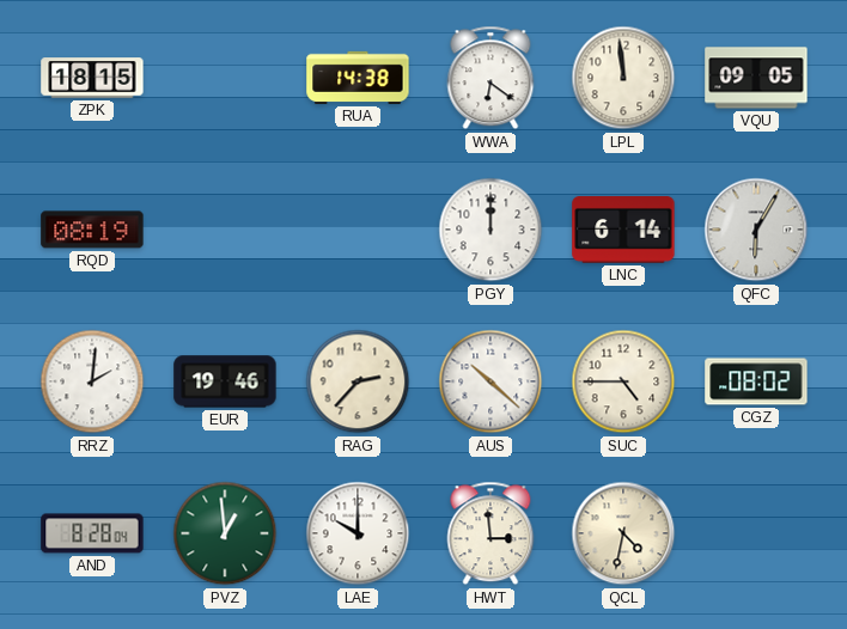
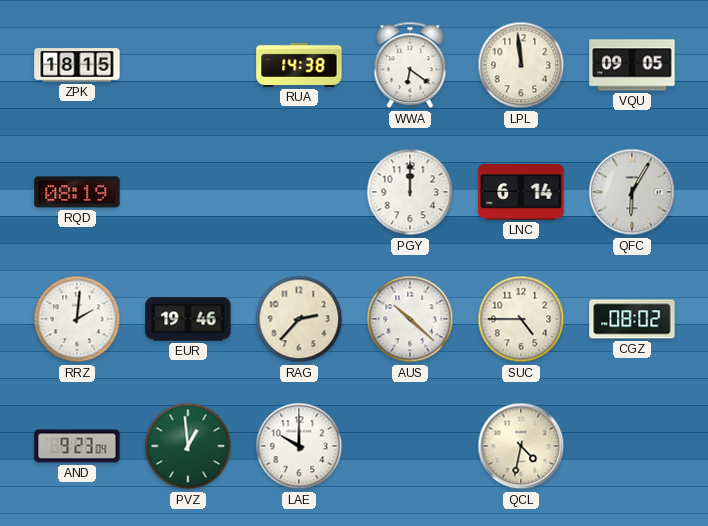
AND: 8:28 -> 9:23
HWT: 2:59 -> none
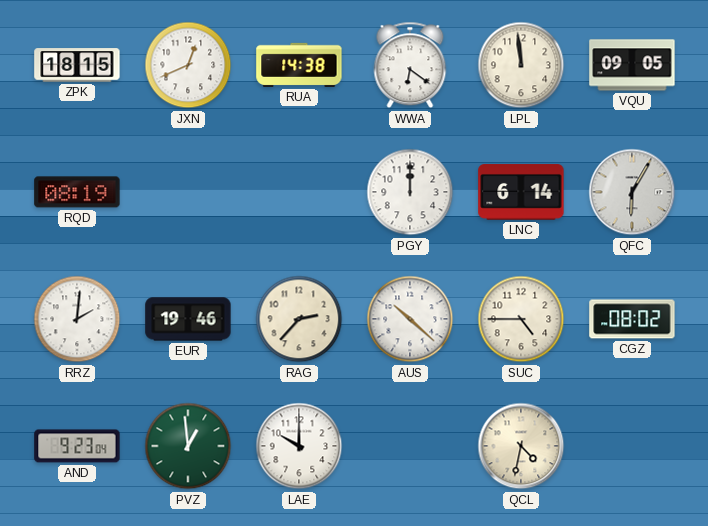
JXN: none -> 12:41
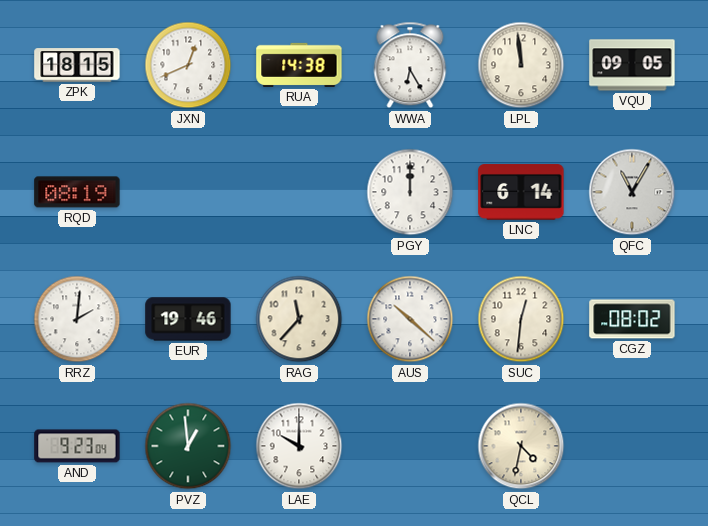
WWA: 6:21 -> 6:25
QFC: 6:05 -> 11:05
RAG: 2:37 -> 11:37
SUC: 4:45 -> 12:31
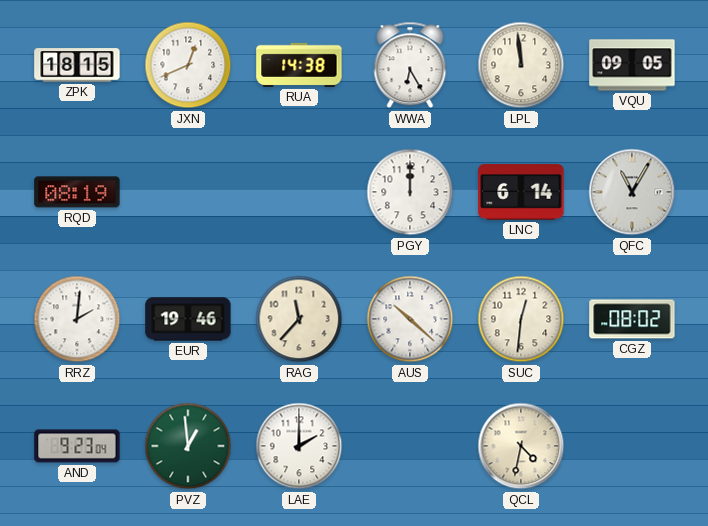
LAE: 10:00 -> 2:00
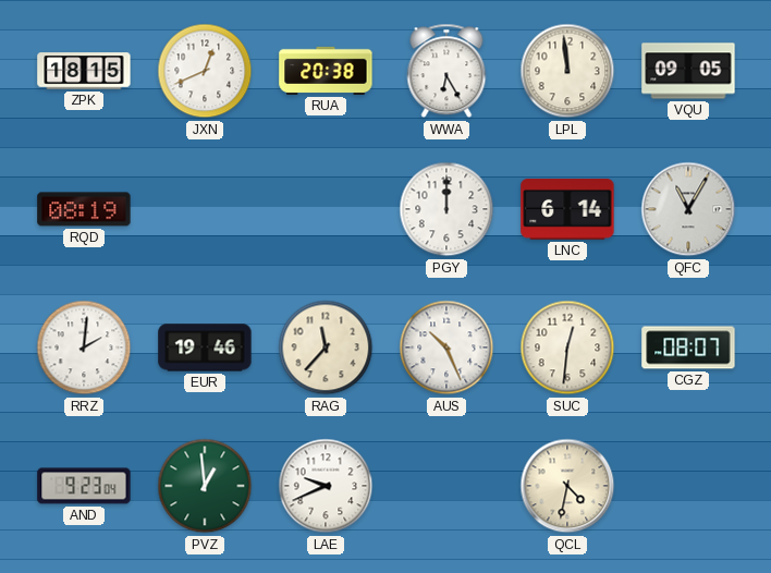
RUA: 14:38 -> 20:38
AUS: 10:22 -> 10:26
CGZ: 08:02 -> 08:07
LAE: 2:00 -> 9:41
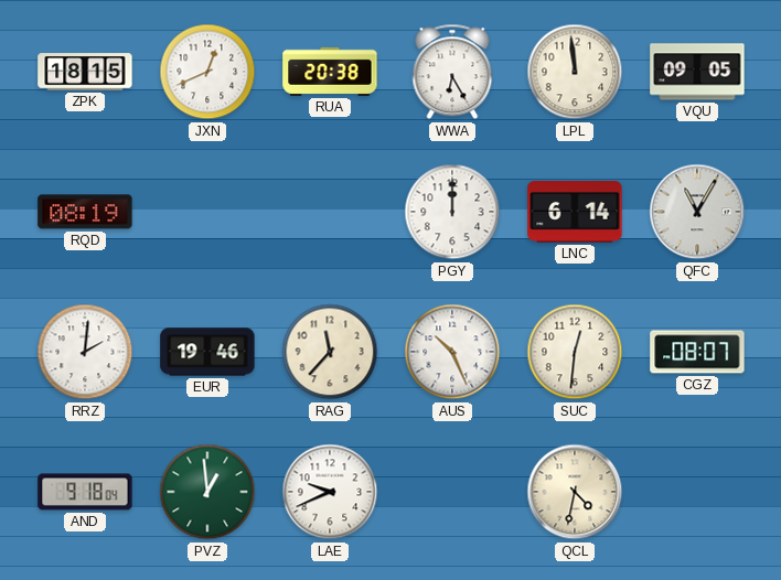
AND: 9:23 -> 9:18
